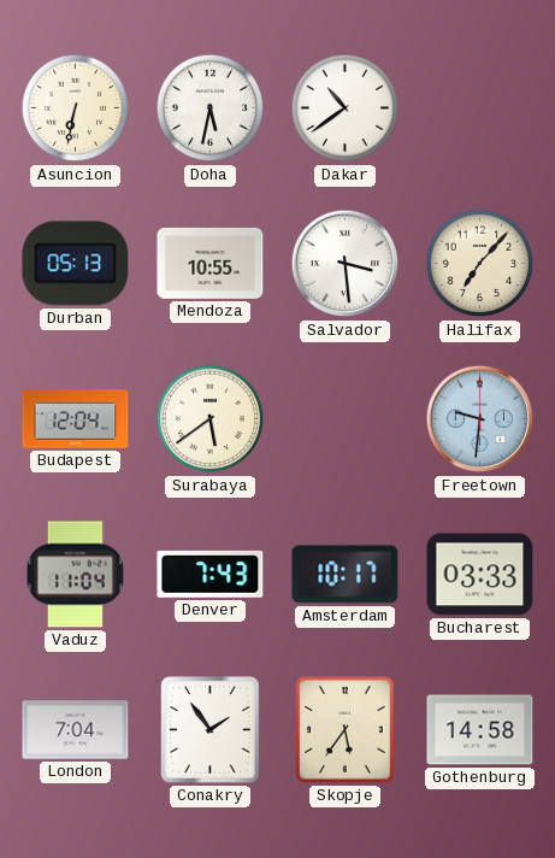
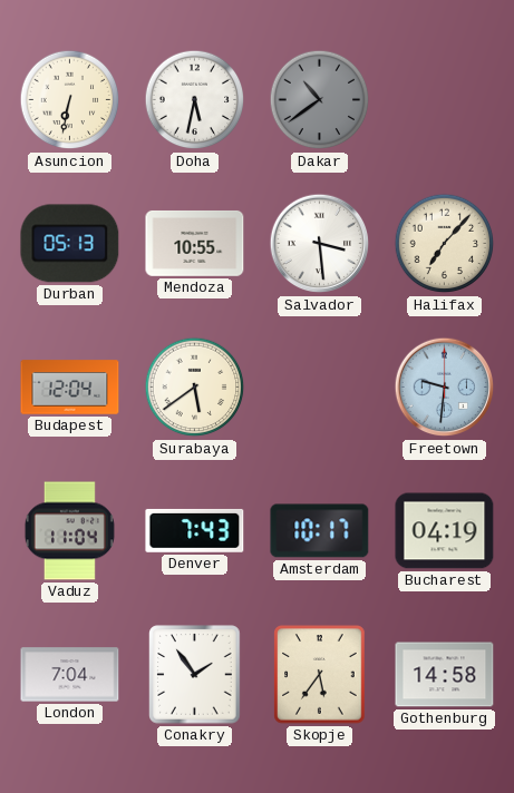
Dakar dial: white -> grey
Bucharest: 03:33 -> 04:19
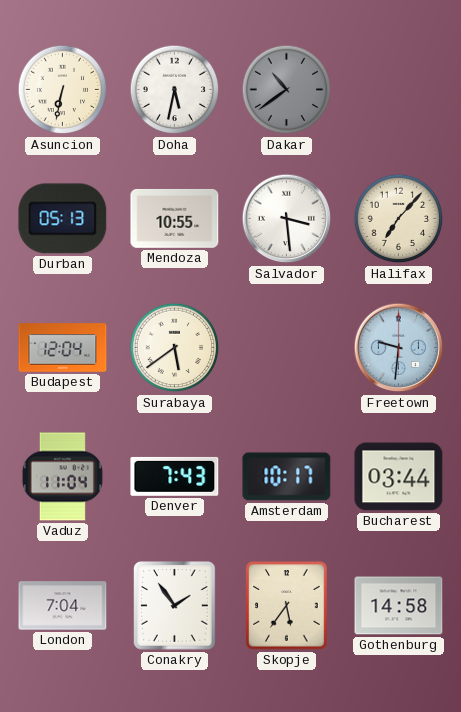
Bucharest: 04:19 -> 03:44
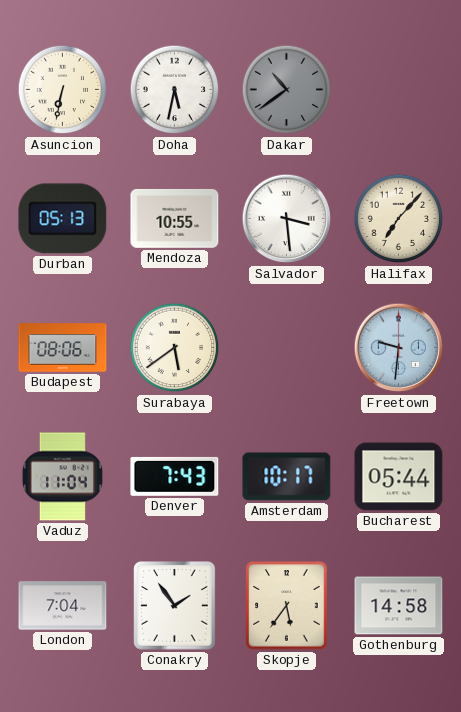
Budapest: 12:04 -> 08:06
Bucharest: 03:44 -> 05:44
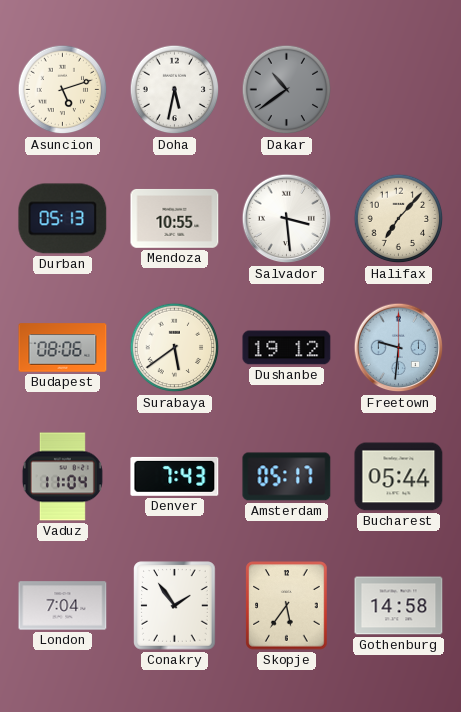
Asuncion: 6:32 -> 5:12
Dushanbe: none -> 19:12
Amsterdam: 10:17 -> 05:17
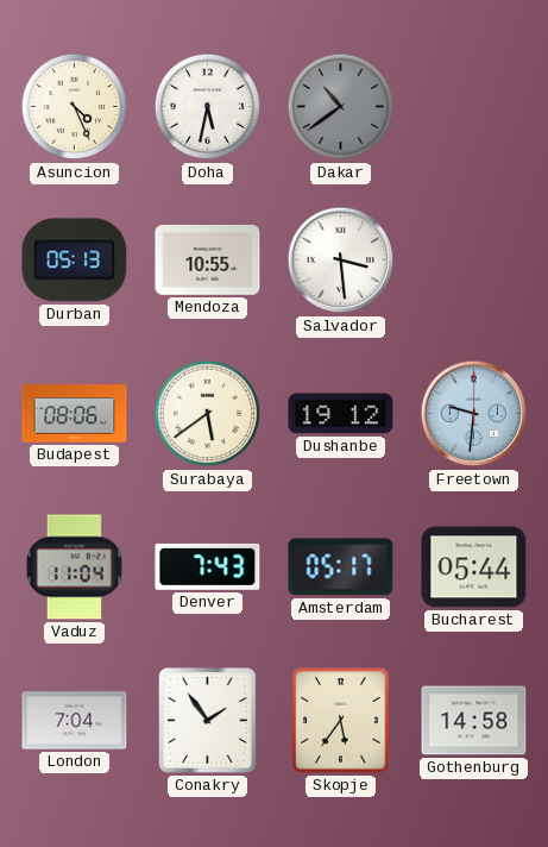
Asuncion: 5:12 -> 4:26
Halifax: 7:07 -> none
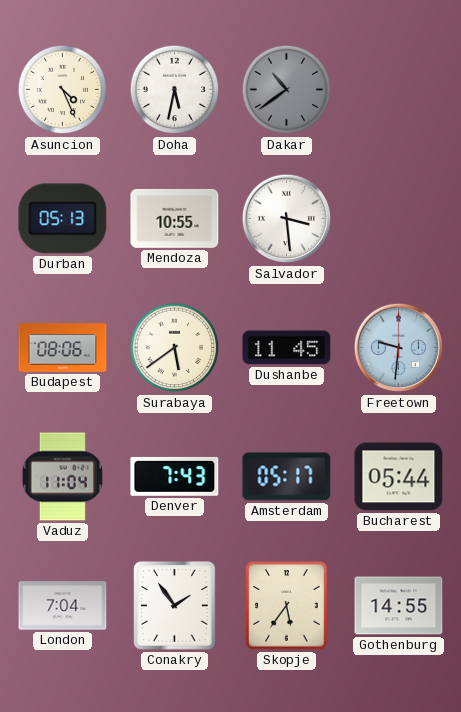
Dushanbe: 19:12 -> 11:45
Gothenburg: 14:58 -> 14:55
